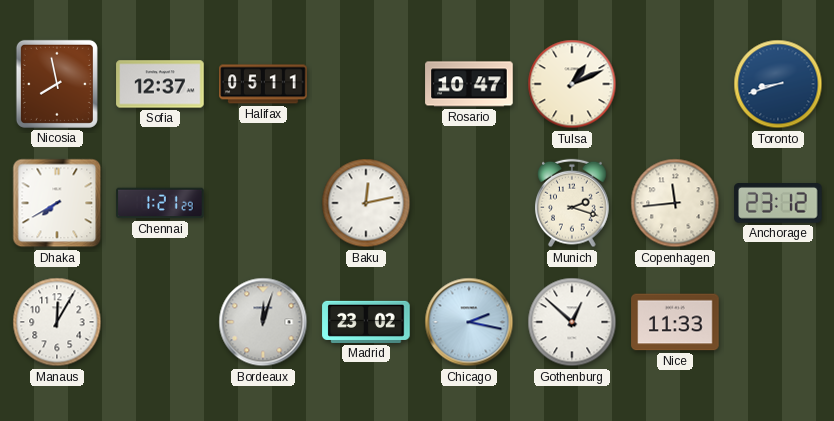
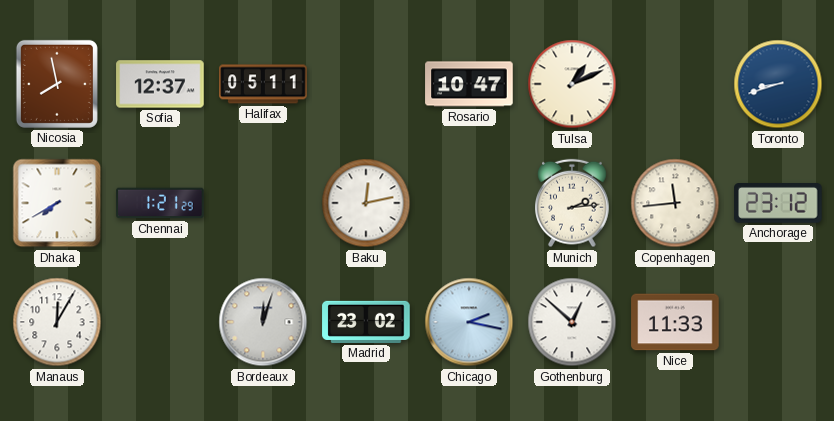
Munich: 2:18 -> 2:14
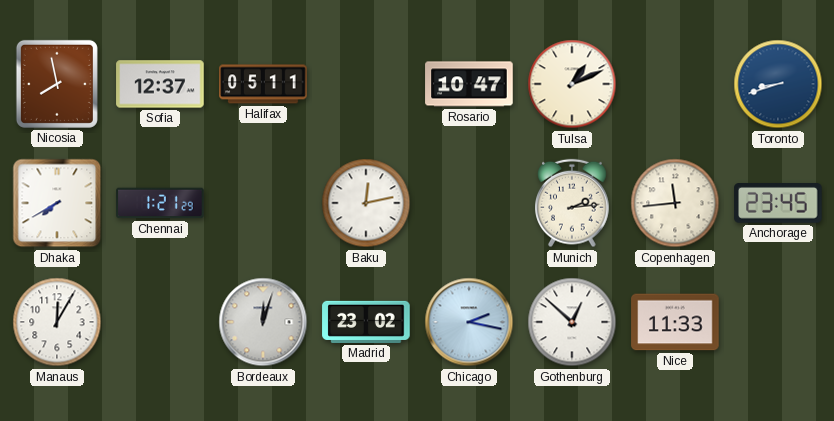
Anchorage: 23:12 -> 23:45
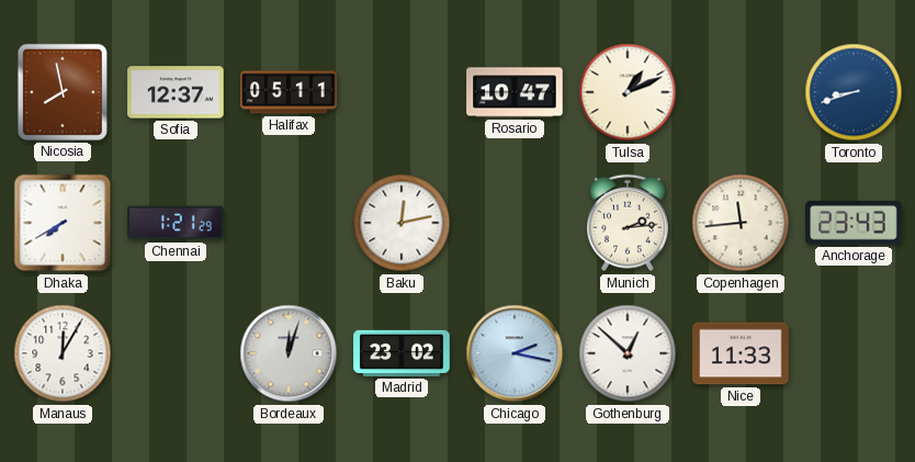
Anchorage: 23:45 -> 23:43
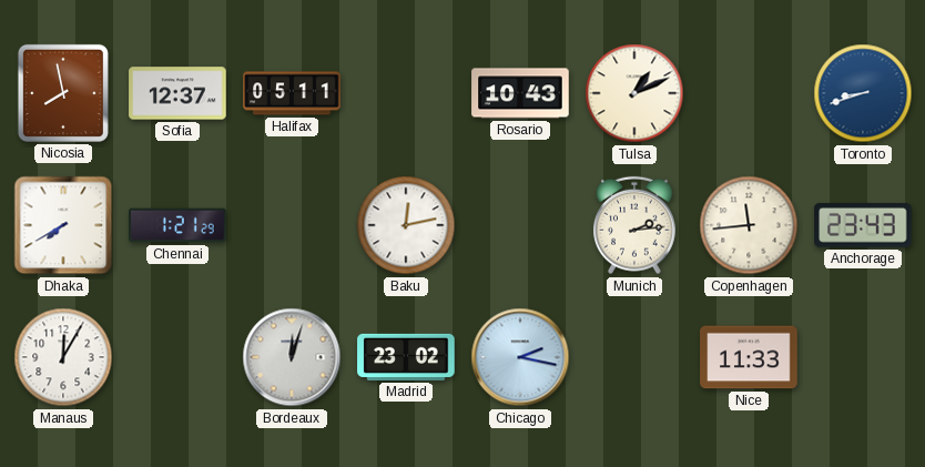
Rosario: 10:47 -> 10:43
Gothenburg: 12:52 -> none
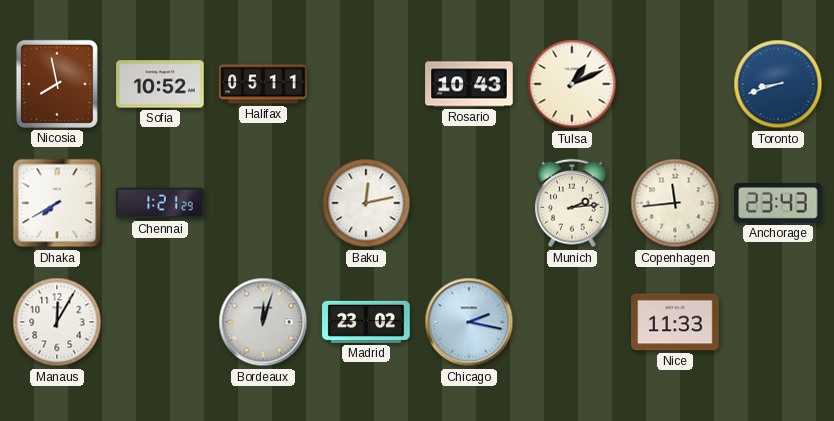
Sofia: 12:37 -> 10:52
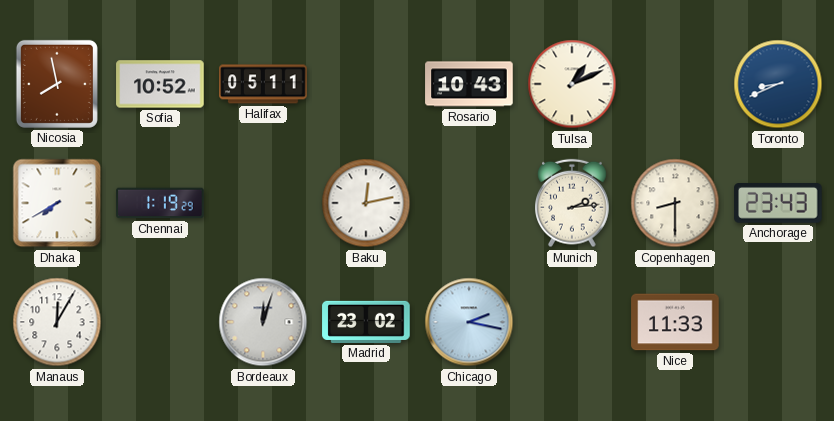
Toronto: 8:42 -> 8:41
Chennai: 1:21 -> 1:19
Copenhagen: 11:44 -> 8:30
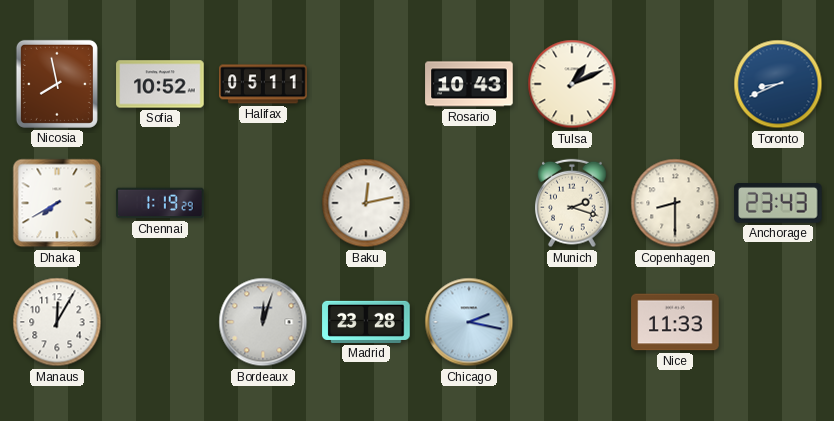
Munich: 2:14 -> 2:18
Madrid: 23:02 -> 23:28
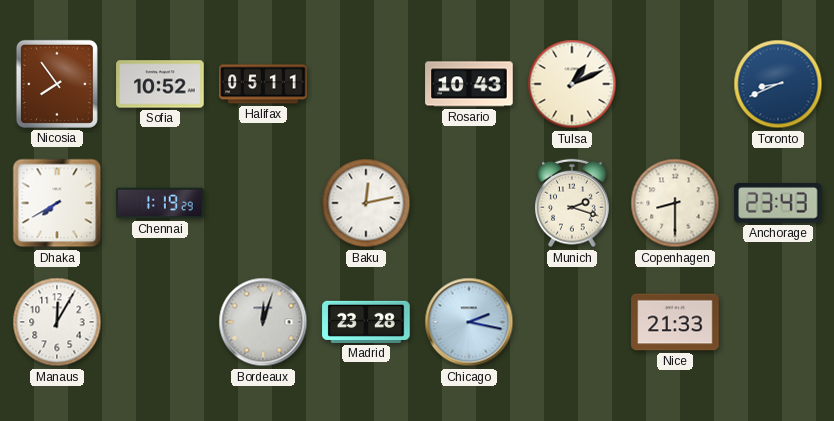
Nicosia: 7:58 -> 7:54
Nice: 11:33 -> 21:33
